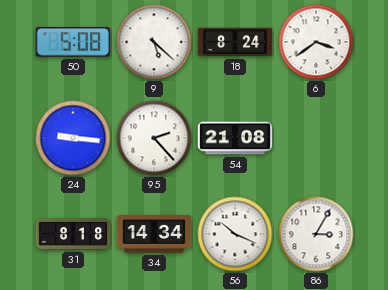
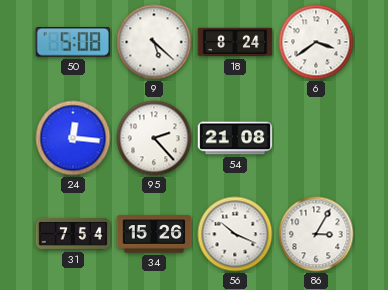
24: 9:16 -> 12:16
31: 8:18 -> 7:54
34: 14:34 -> 15:26
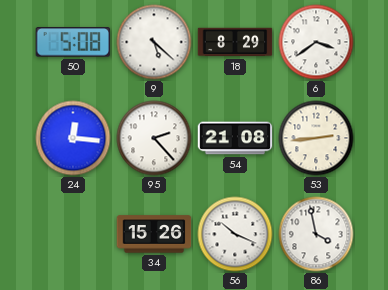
18: 8:24 -> 8:29
53: none -> 2:44
31: 7:54 -> none
86: 3:05 -> 3:58
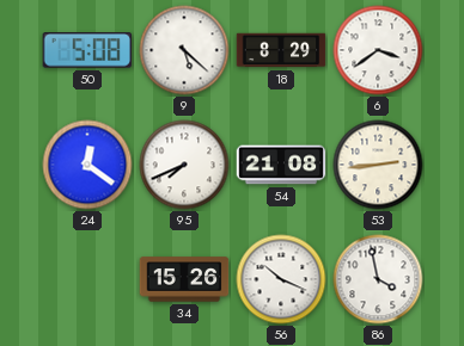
24: 12:16 -> 12:21
95: 2:23 -> 7:41
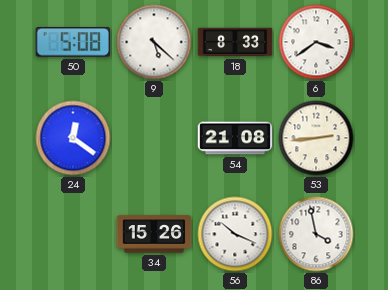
18: 8:29 -> 8:33
95: 7:41 -> none
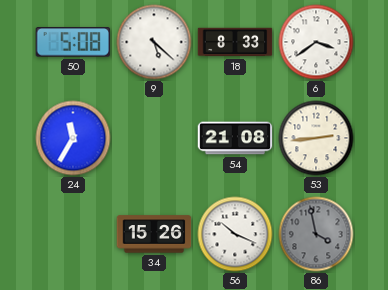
24: 12:21 -> 11:35
86 dial: white -> grey
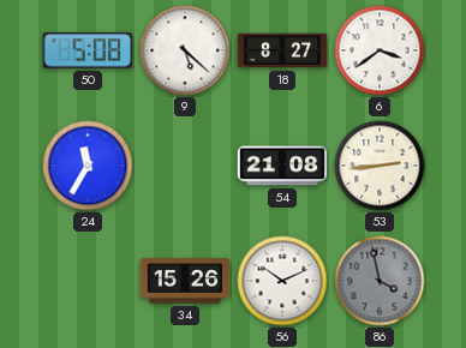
18: 8:33 -> 8:27
56: 10:19 -> 10:11
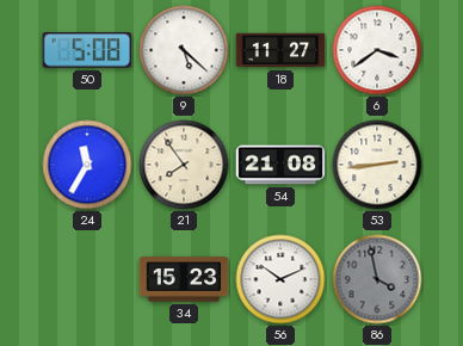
18: 8:27 -> 11:27
21: none -> 7:54
34: 15:26 -> 15:23
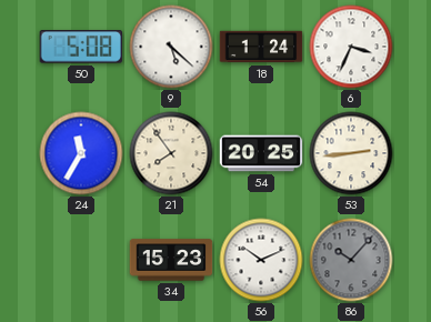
18: 11:27 -> 1:24
6: 3:39 -> 3:34
54: 21:08 -> 20:25
86: 3:58 -> 10:07
